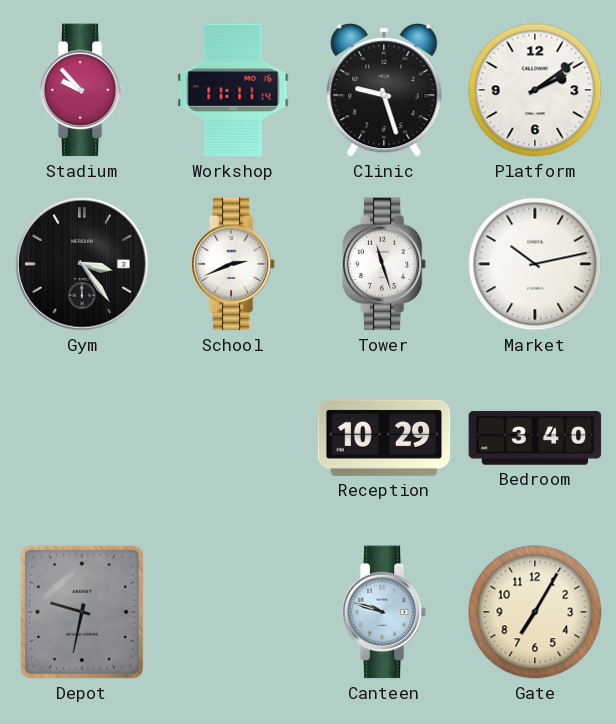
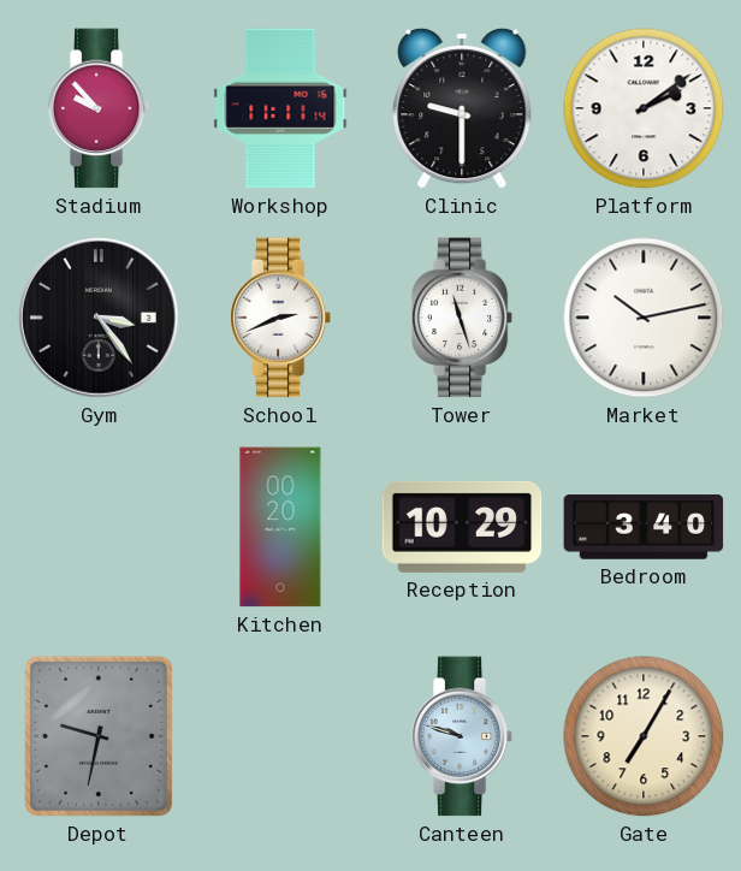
Clinic: 9:27 -> 9:30
Kitchen: none -> 00:20
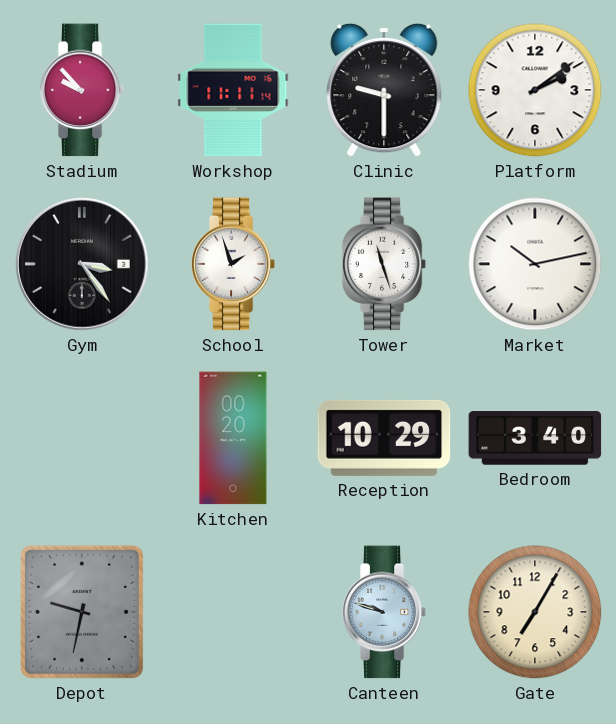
School: 2:41 -> 1:57
